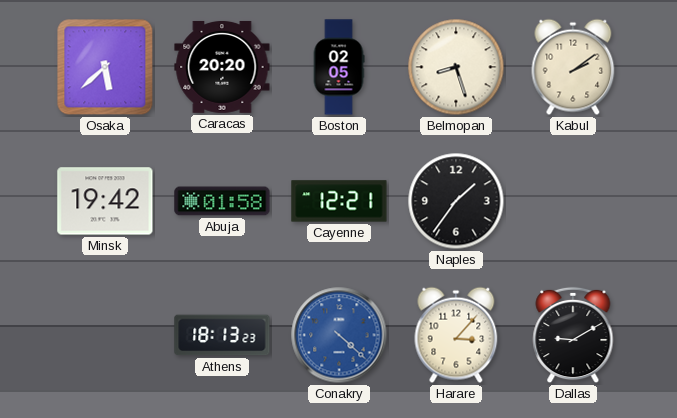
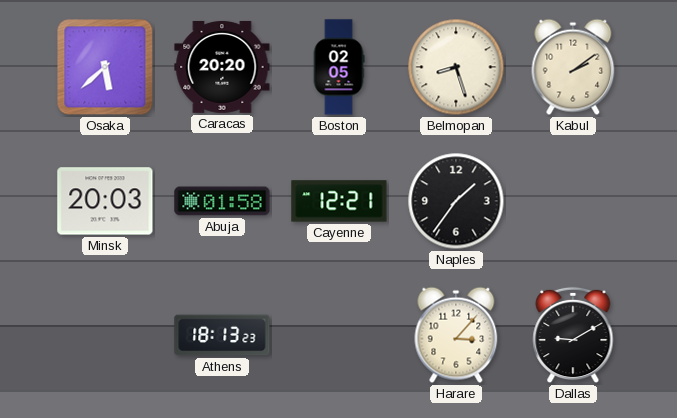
Minsk: 19:42 -> 20:03
Conakry: 4:22 -> none
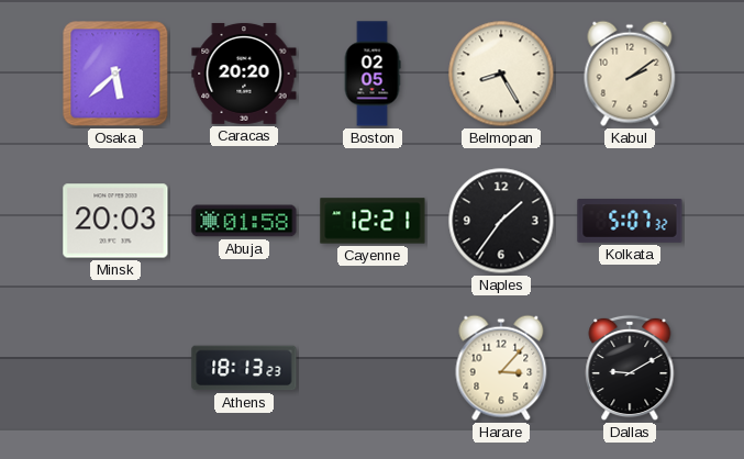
Belmopan: 8:27 -> 8:25
Kolkata: none -> 5:07
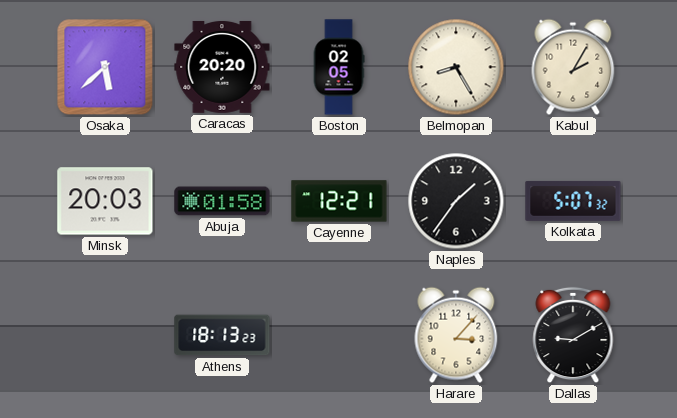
Kabul: 2:09 -> 2:05
